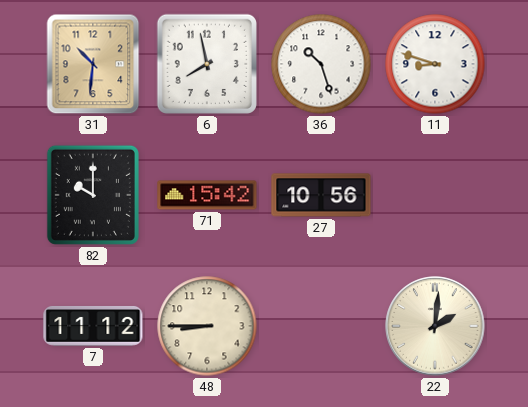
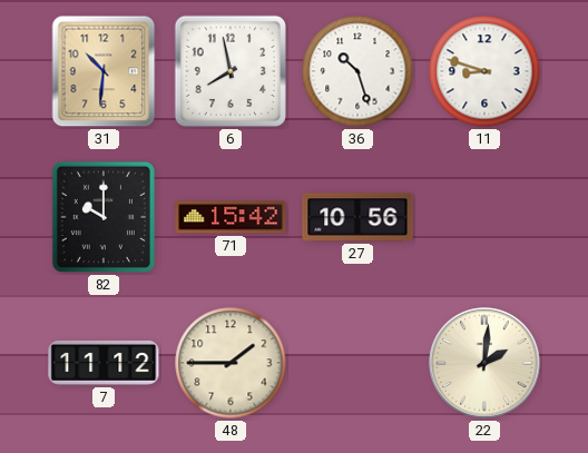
48: 8:45 -> 1:45
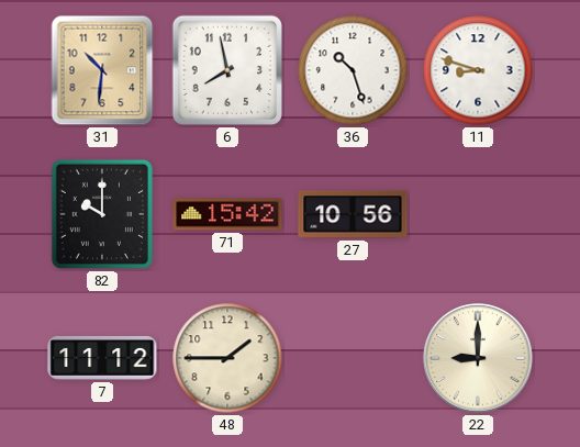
22: 2:01 -> 9:00
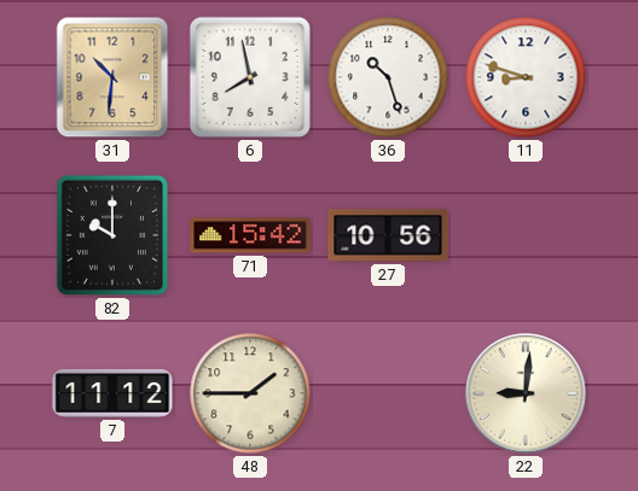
22: 9:00 -> 9:01
